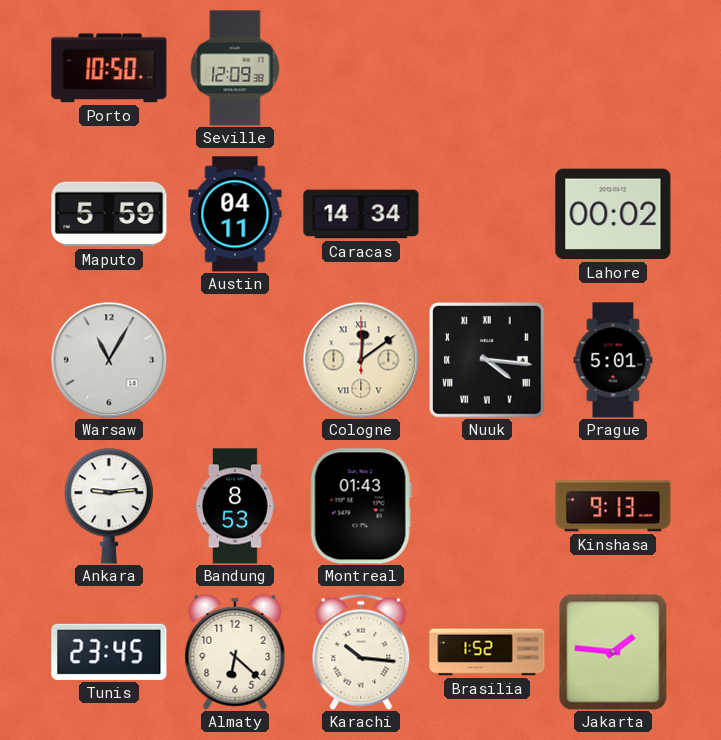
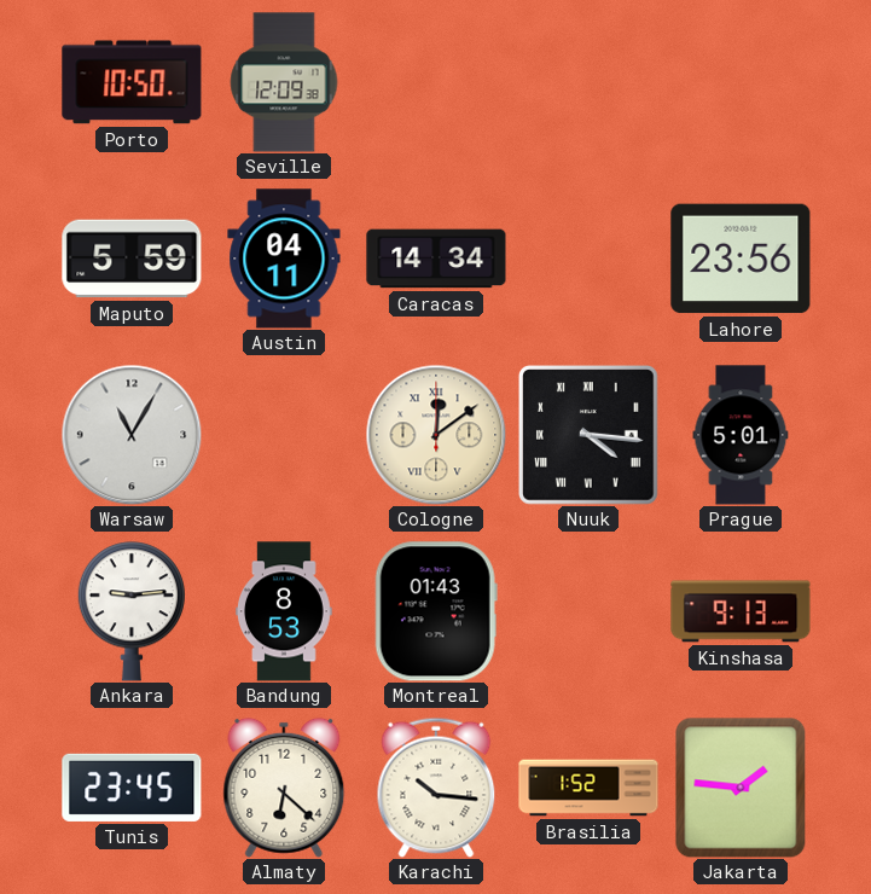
Lahore: 00:02 -> 23:56
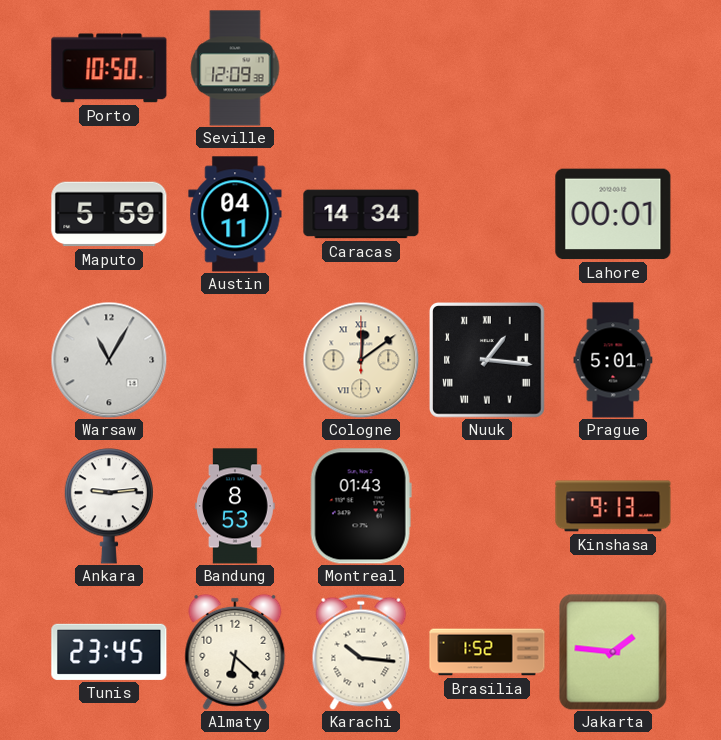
Lahore: 23:56 -> 00:01
Nuuk: 4:16 -> 1:16
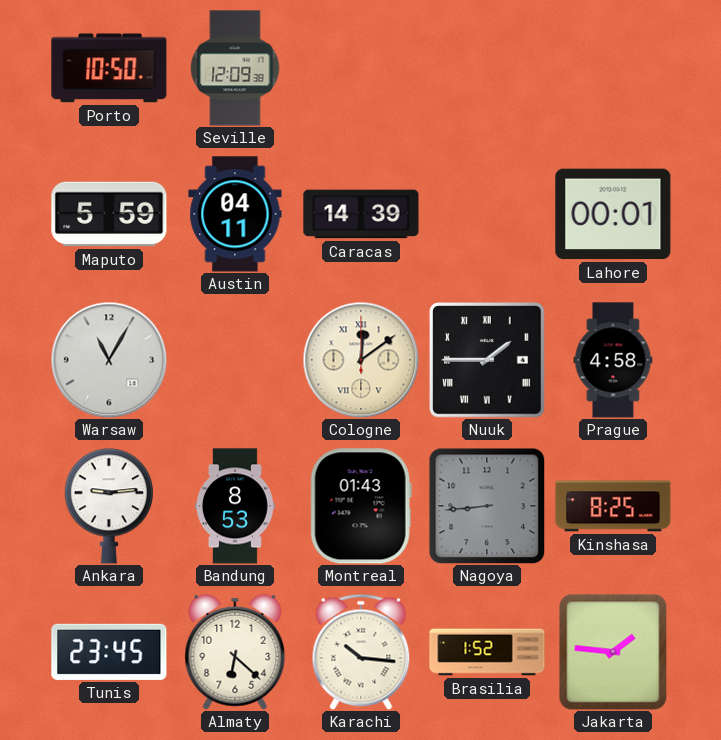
Caracas: 14:34 -> 14:39
Nuuk: 1:16 -> 1:45
Prague: 5:01 -> 4:58
Nagoya: none -> 8:44
Kinshasa: 9:13 -> 8:25
